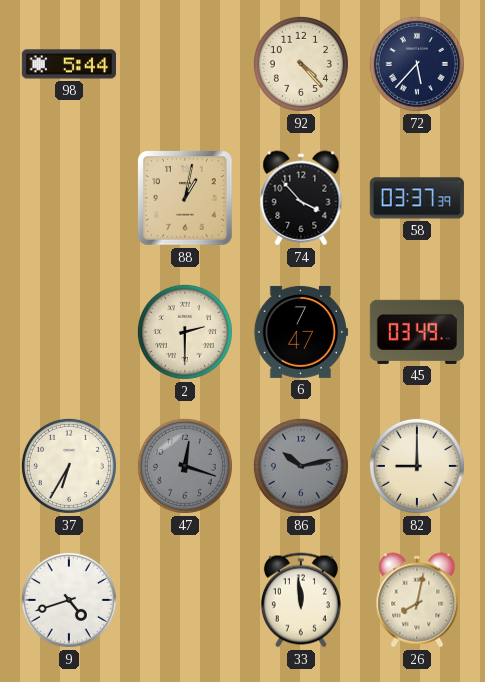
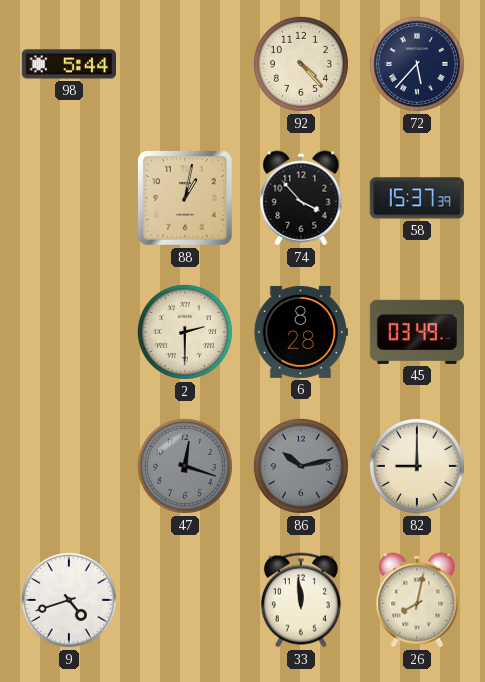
58: 03:37 -> 15:37
6: 7:47 -> 8:28
37: 6:35 -> none
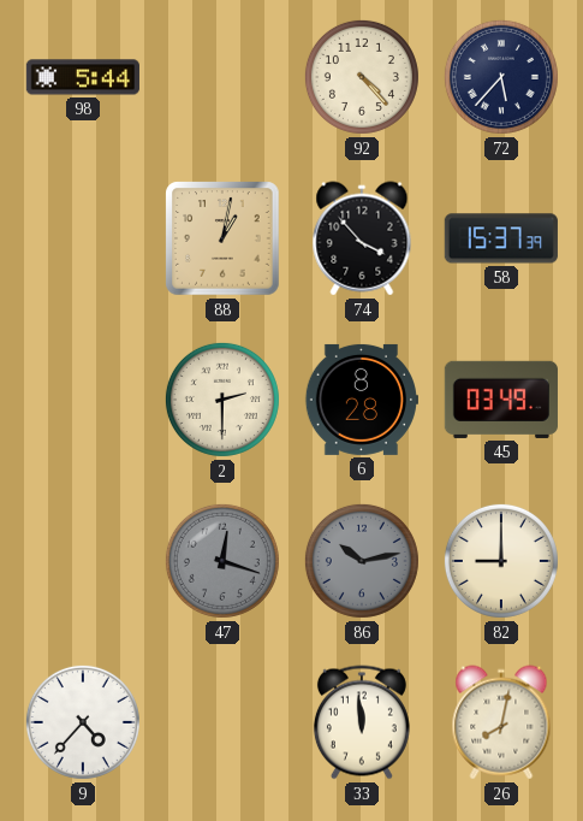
9: 4:42 -> 4:37
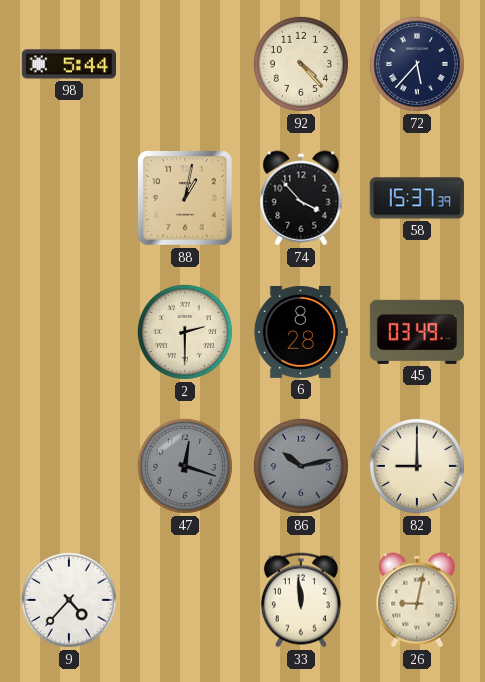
26: 8:02 -> 9:02
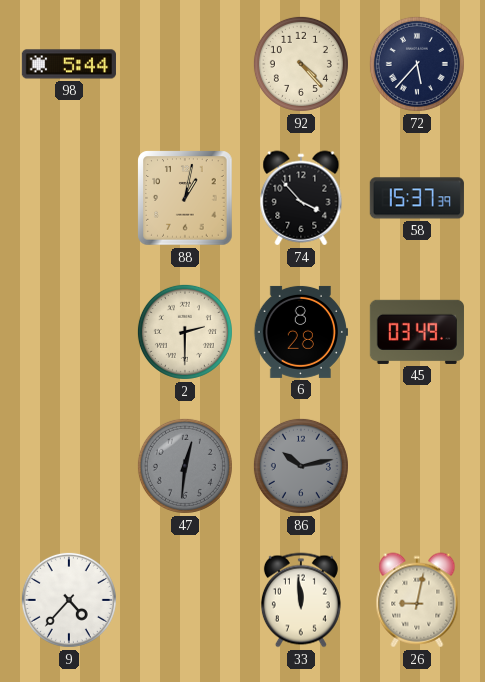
47: 12:18 -> 12:31
82: 9:00 -> none
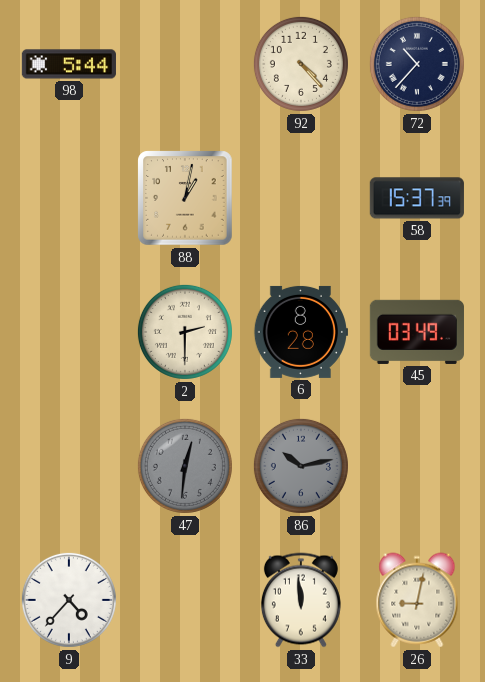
72: 5:37 -> 10:37
74: 3:53 -> none
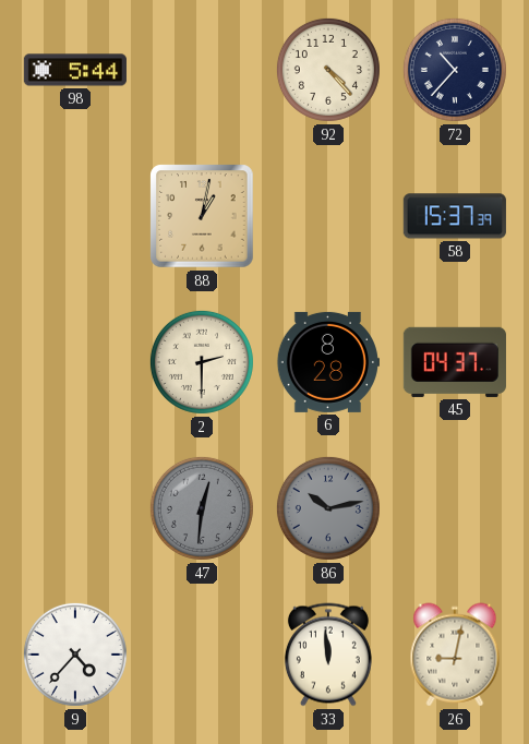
45: 03:49 -> 04:37
